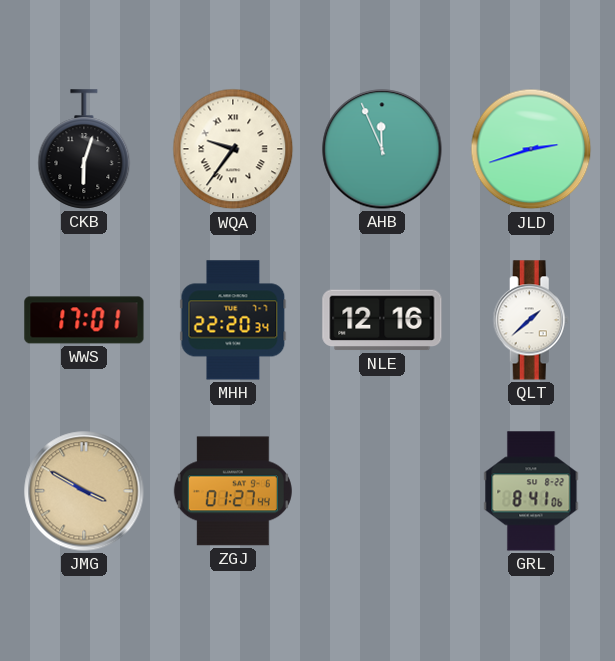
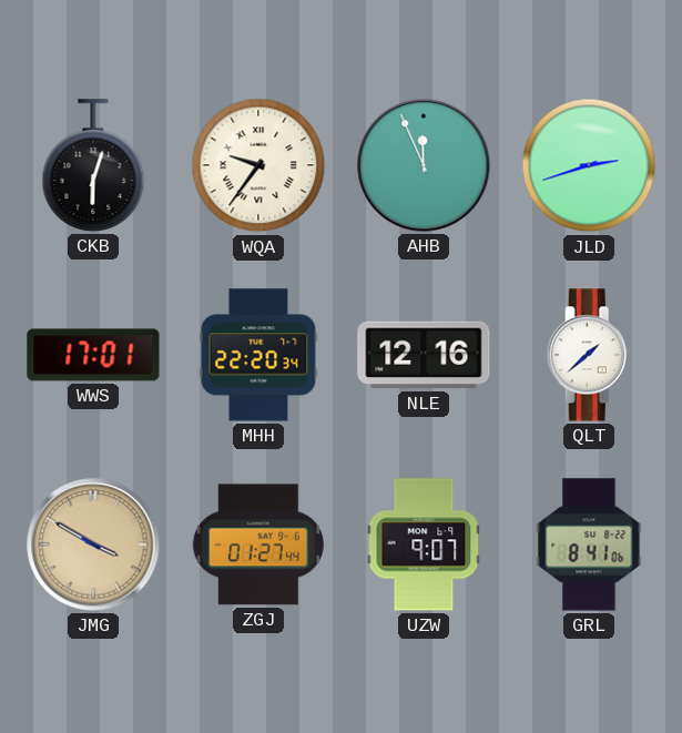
UZW: none -> 9:07
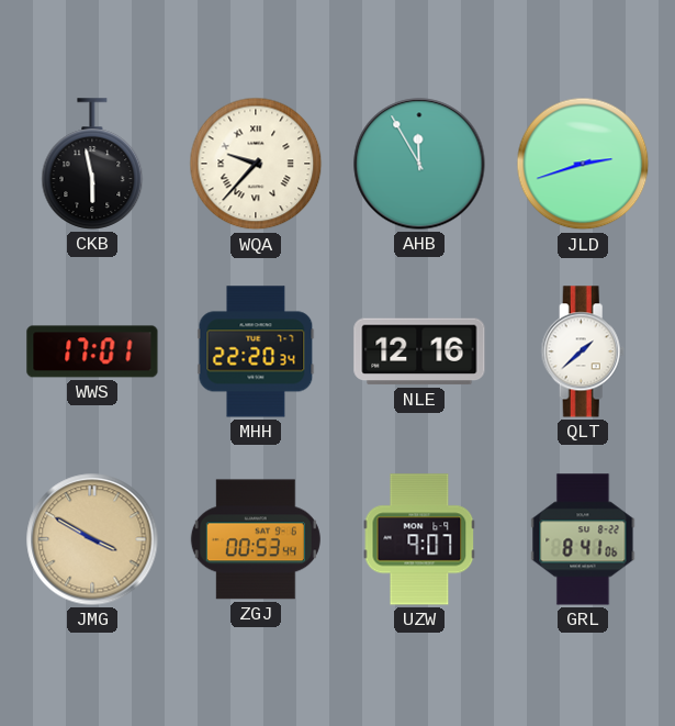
CKB: 6:03 -> 5:58
WQA: 9:36 -> 9:37
AHB: 11:56 -> 11:55
ZGJ: 01:27 -> 00:53
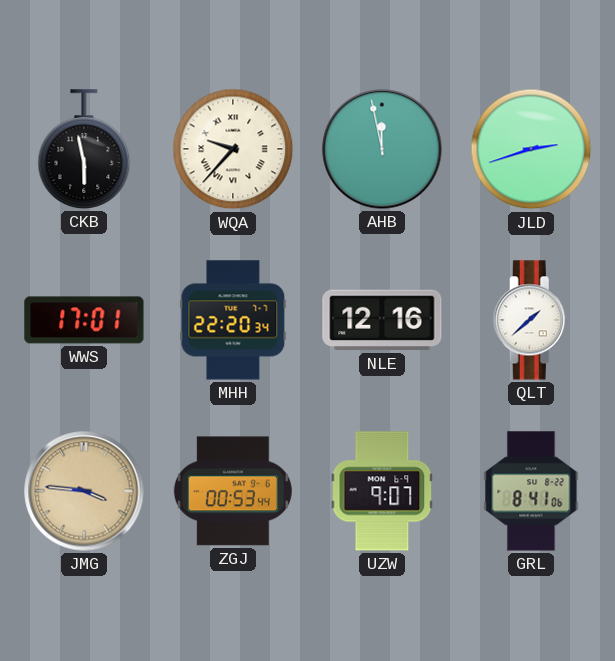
AHB: 11:55 -> 11:58
JMG: 3:50 -> 3:46
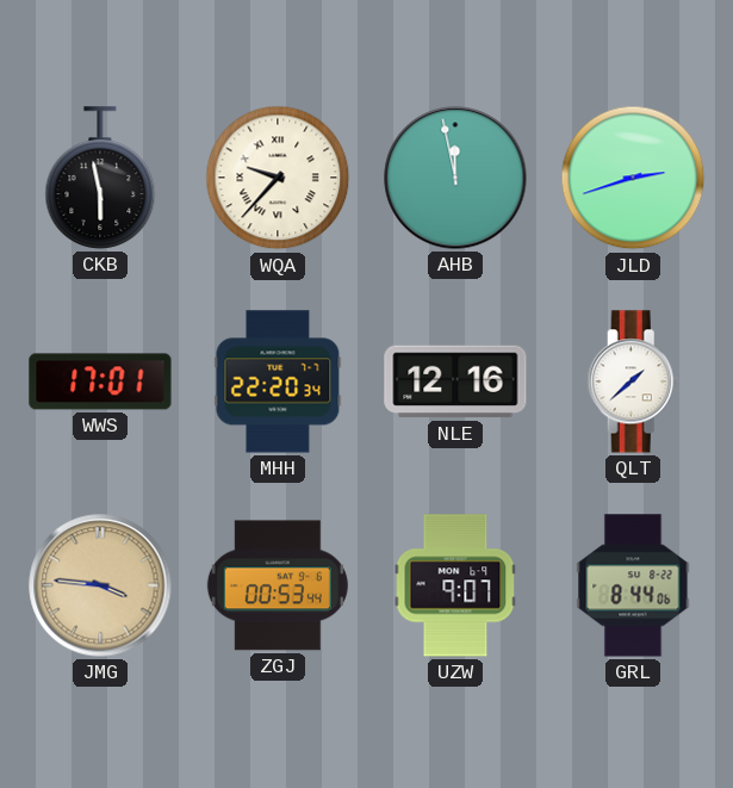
GRL: 8:41 -> 8:44
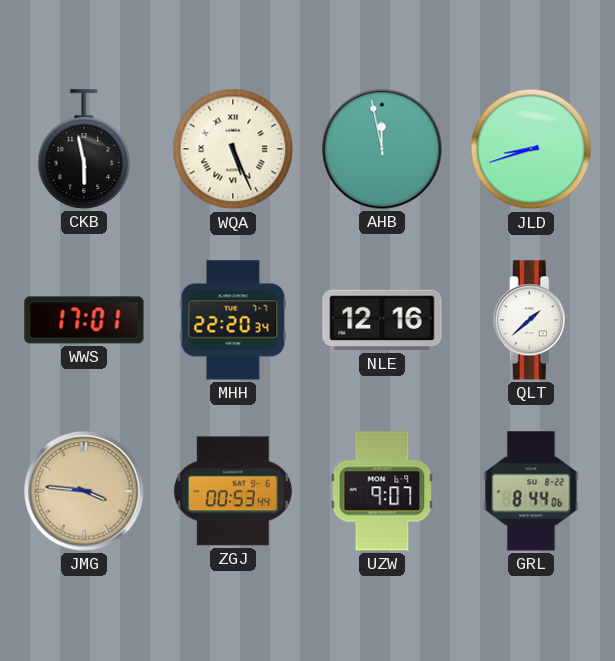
WQA: 9:37 -> 5:26
JLD: 2:42 -> 8:42
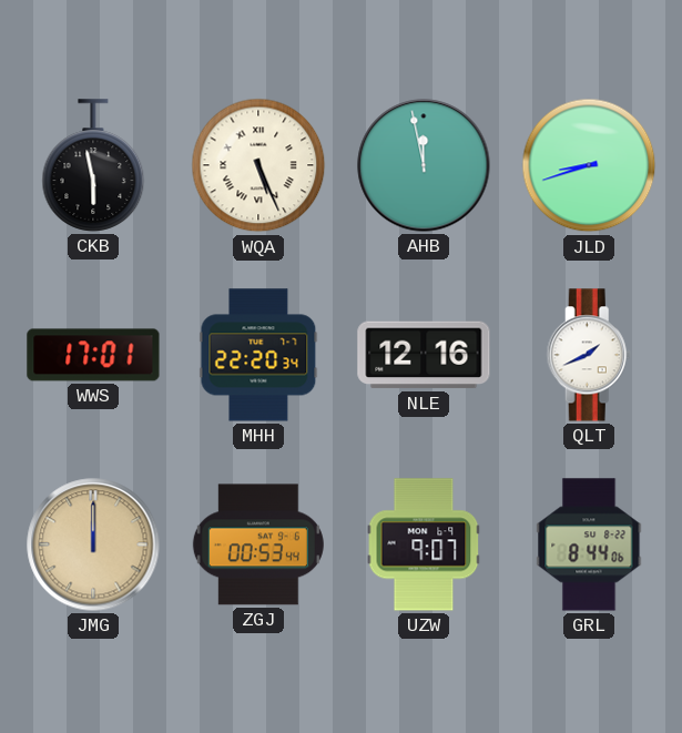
QLT: 1:38 -> 1:41
JMG: 3:46 -> 12:00
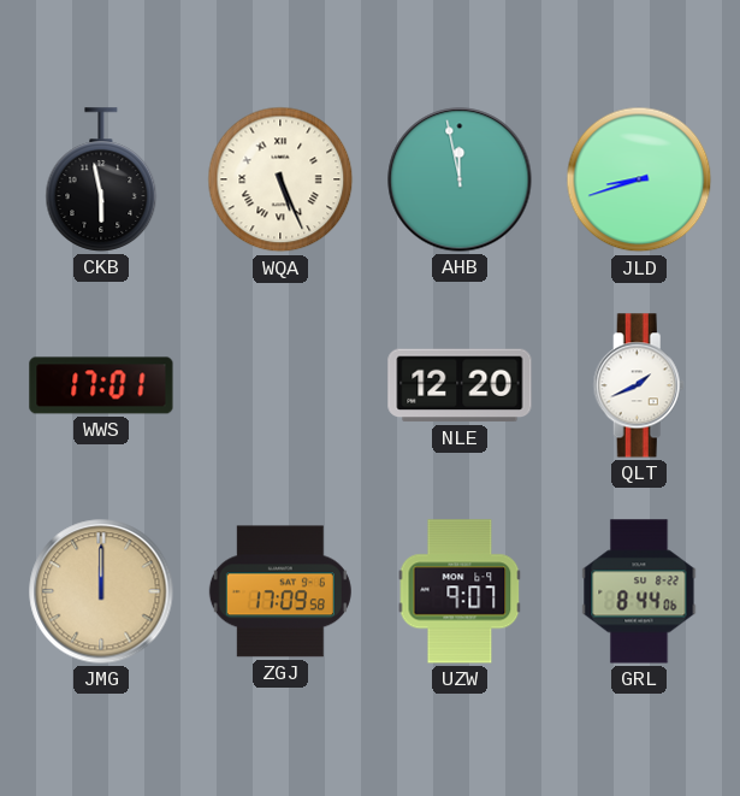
MHH: 22:20 -> none
NLE: 12:16 -> 12:20
ZGJ: 00:53 -> 17:09
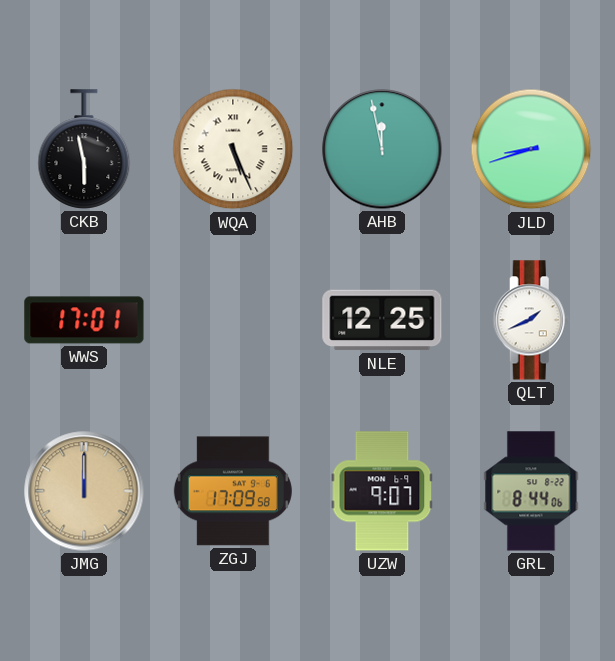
NLE: 12:20 -> 12:25
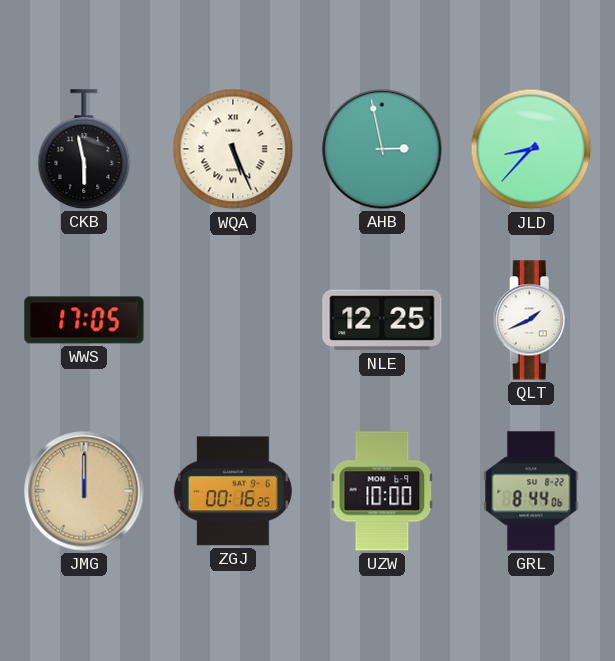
AHB: 11:58 -> 2:58
JLD: 8:42 -> 8:37
WWS: 17:01 -> 17:05
ZGJ: 17:09 -> 00:16
UZW: 9:07 -> 10:00
